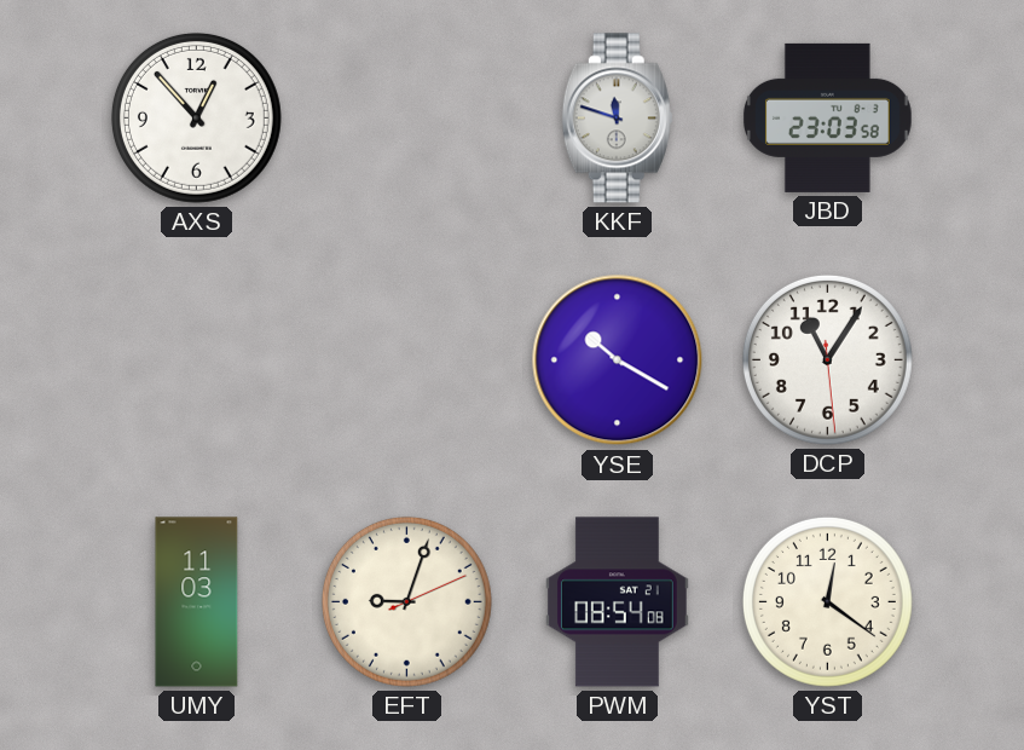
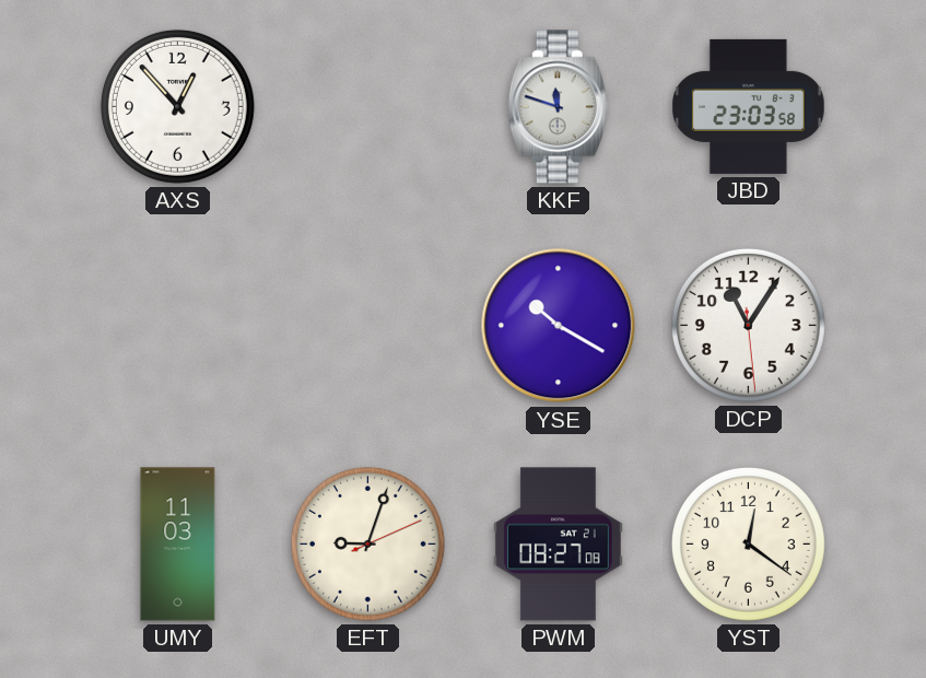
PWM: 08:54 -> 08:27
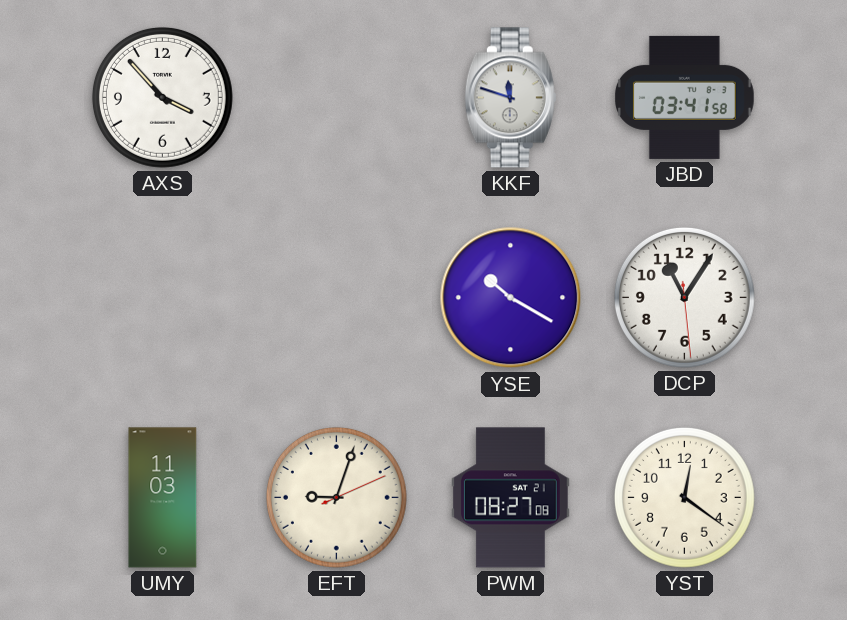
AXS: 12:53 -> 3:53
JBD: 23:03 -> 03:41
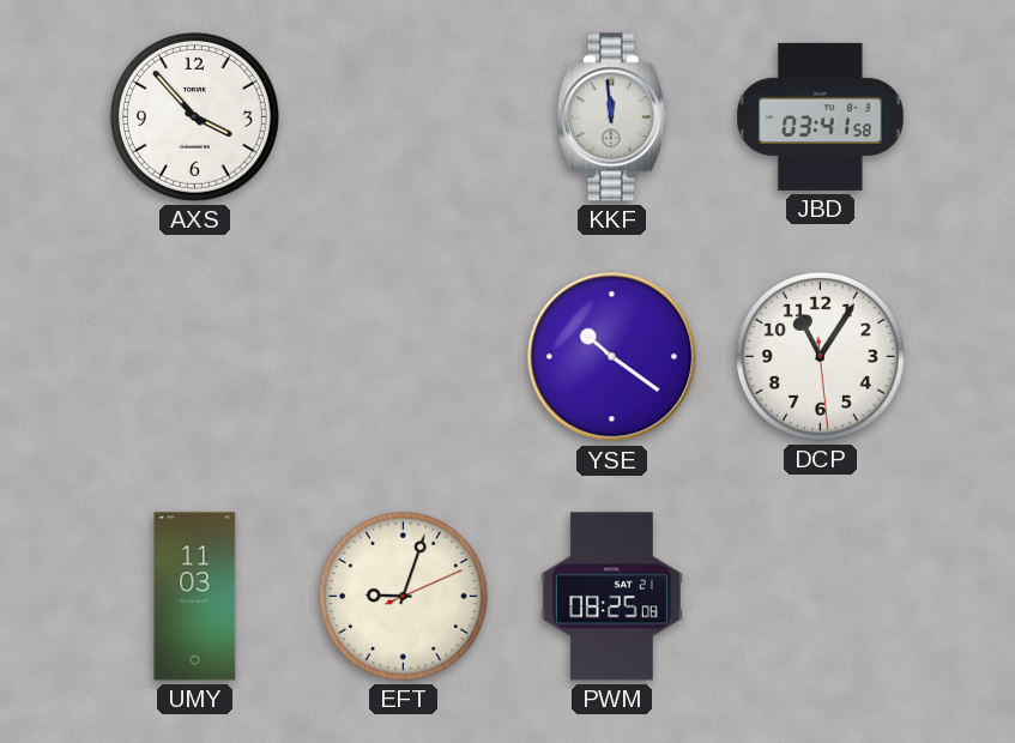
KKF: 11:48 -> 11:59
YSE: 10:20 -> 10:21
PWM: 08:27 -> 08:25
YST: 12:21 -> none
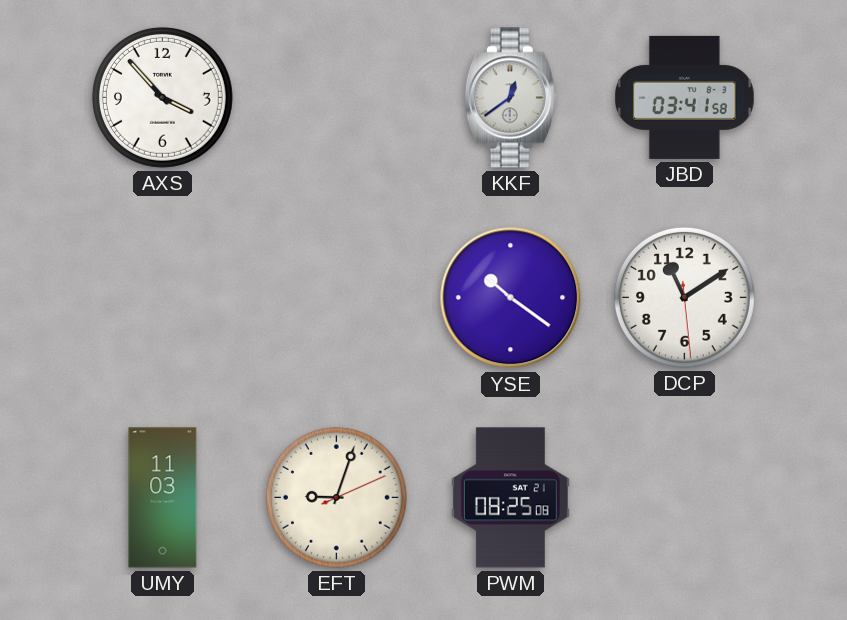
KKF: 11:59 -> 12:39
DCP: 11:05 -> 11:09
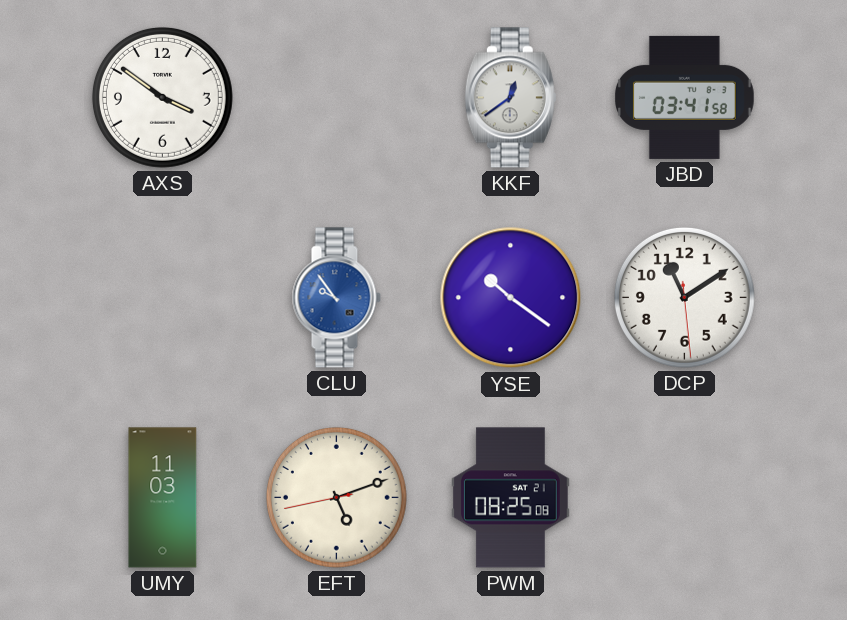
AXS: 3:53 -> 3:51
CLU: none -> 9:54
EFT: 9:03 -> 5:11
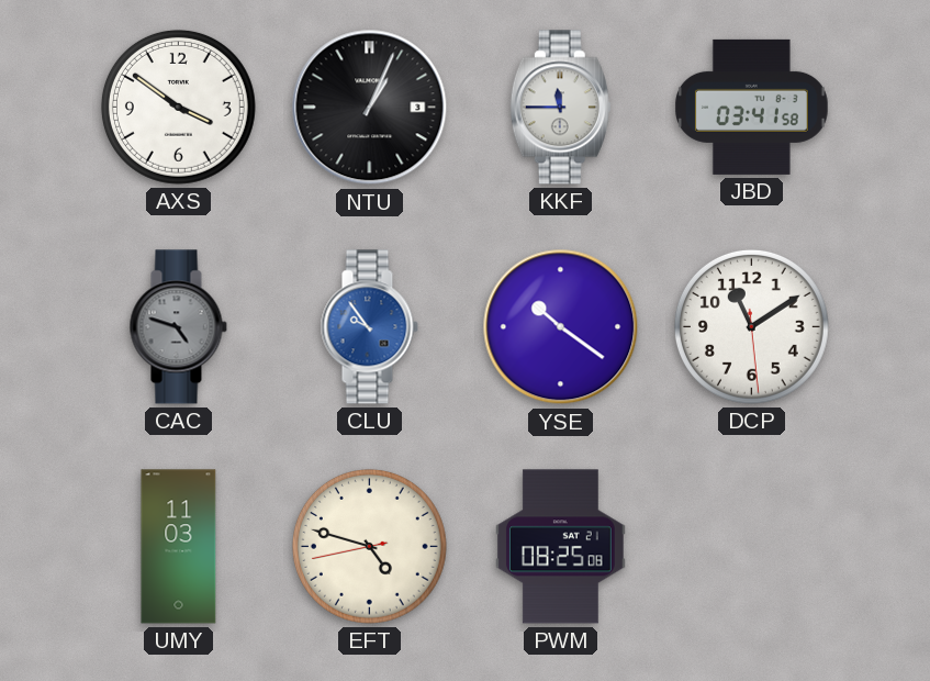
NTU: none -> 1:04
KKF: 12:39 -> 11:45
CAC: none -> 4:48
EFT: 5:11 -> 4:47
